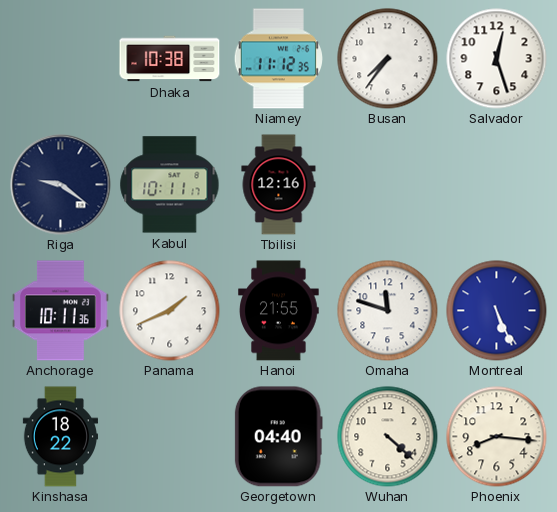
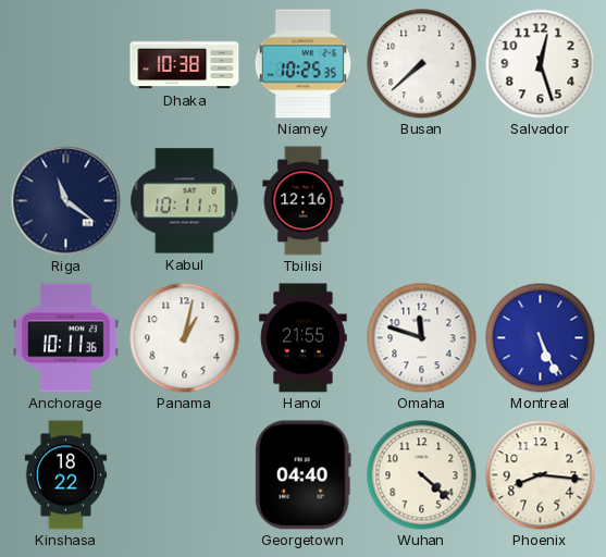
Niamey: 11:12 -> 10:25
Busan: 7:36 -> 7:38
Riga: 9:21 -> 11:21
Panama: 1:41 -> 1:02
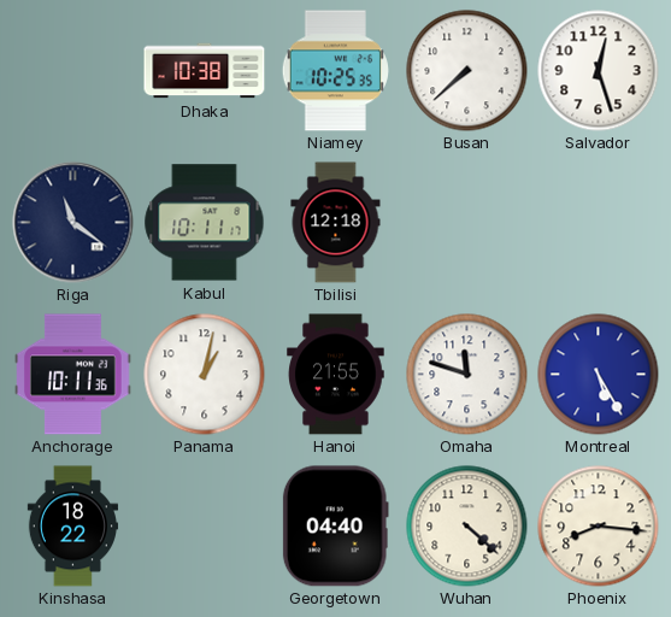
Tbilisi: 12:16 -> 12:18
Montreal: 5:26 -> 5:25
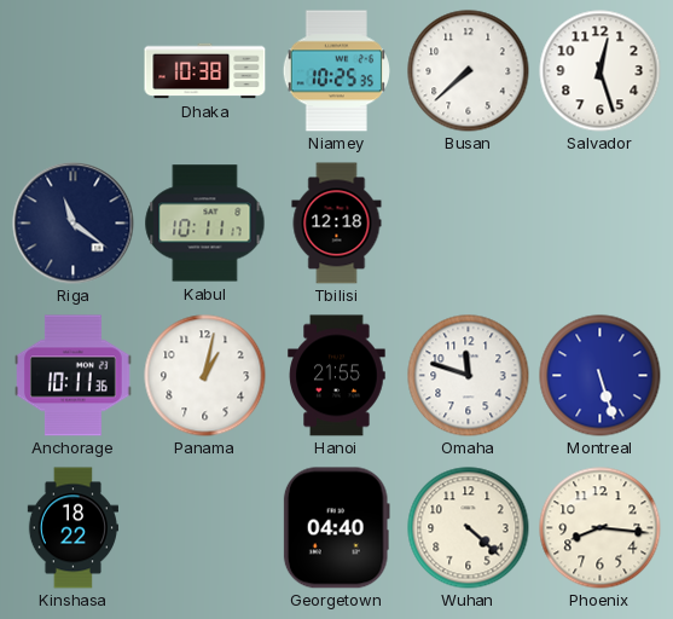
Montreal: 5:25 -> 5:27
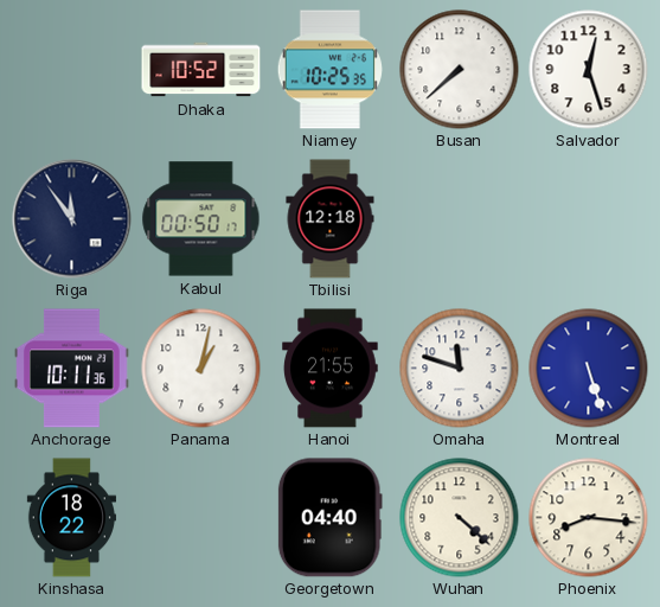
Dhaka: 10:38 -> 10:52
Riga: 11:21 -> 11:54
Kabul: 10:11 -> 00:50
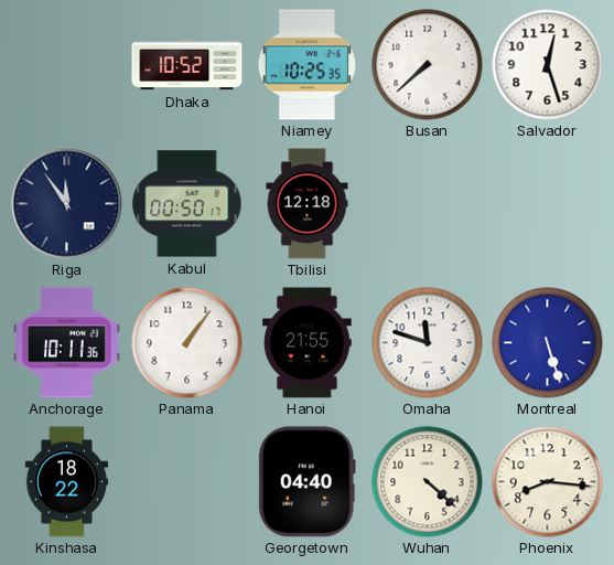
Panama: 1:02 -> 1:06
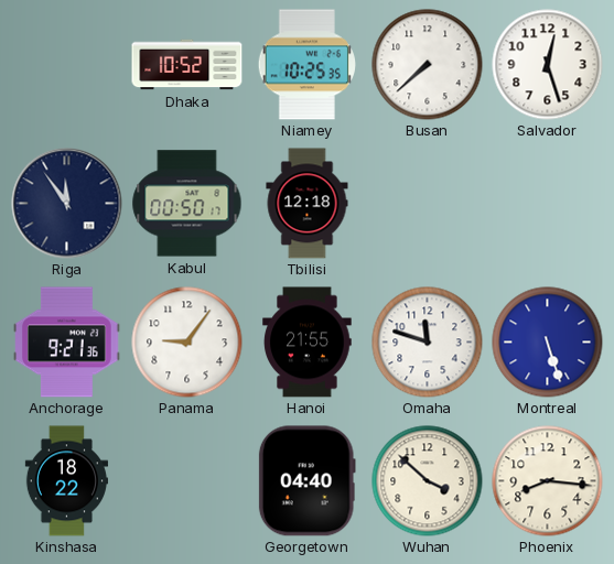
Anchorage: 10:11 -> 9:21
Panama: 1:06 -> 9:06
Wuhan: 4:22 -> 3:52
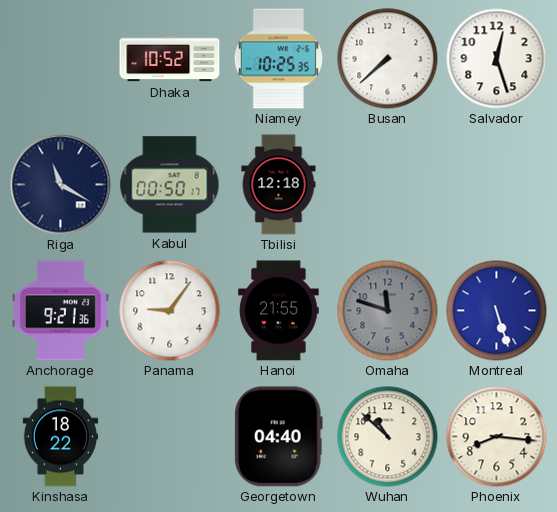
Riga: 11:54 -> 11:20
Omaha dial: white -> grey
Wuhan: 3:52 -> 10:52
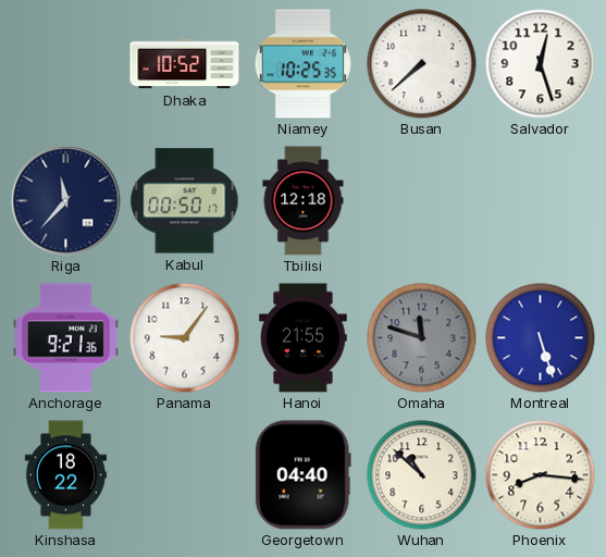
Riga: 11:20 -> 11:37
